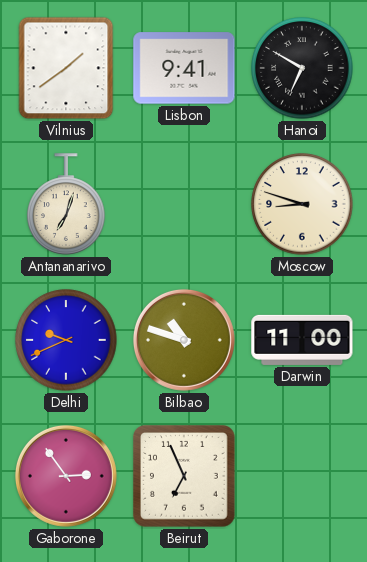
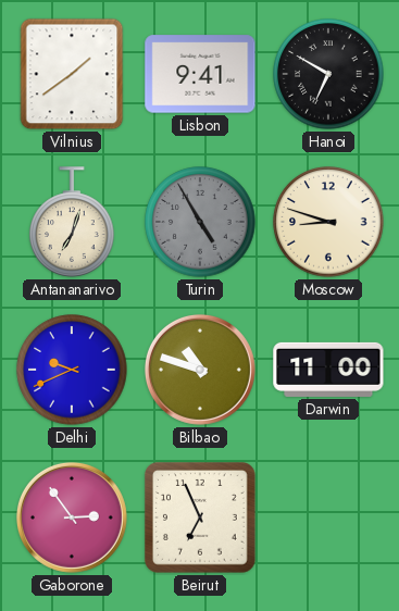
Turin: none -> 4:55
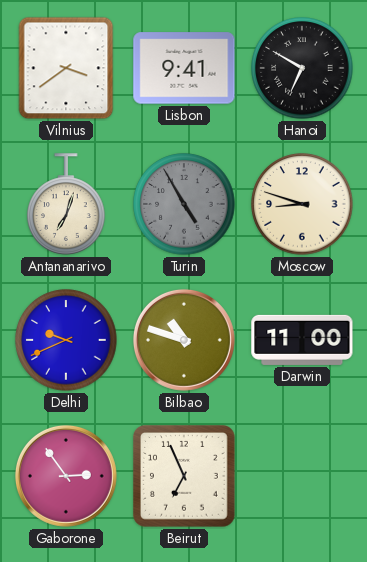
Vilnius: 1:39 -> 3:39
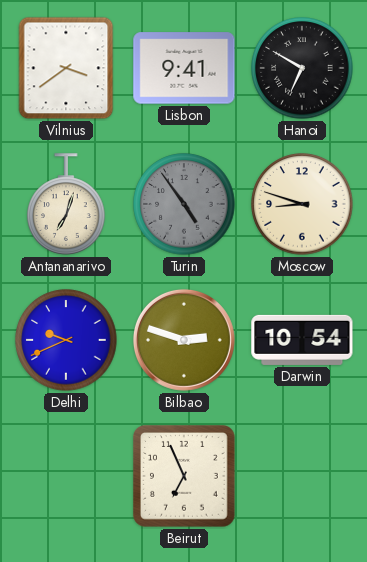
Turin: 4:55 -> 4:54
Bilbao: 10:48 -> 2:48
Darwin: 11:00 -> 10:54
Gaborone: 2:54 -> none
